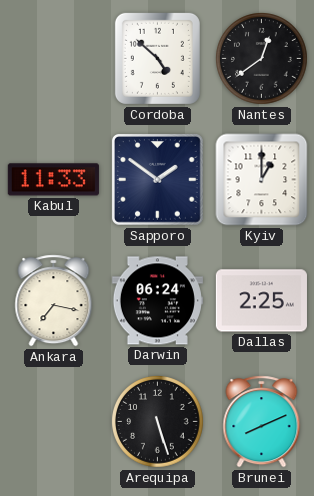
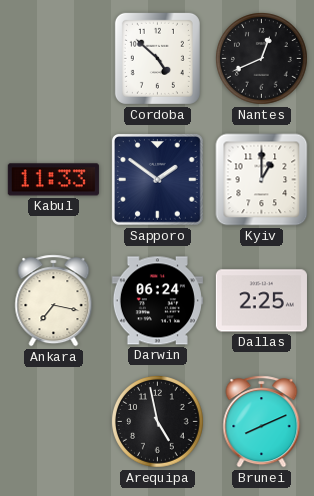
Nantes: 12:39 -> 12:41
Arequipa: 5:27 -> 4:58
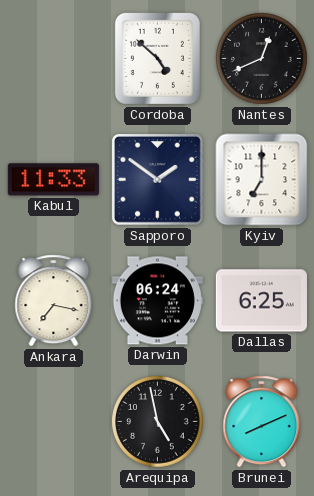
Kyiv: 1:00 -> 7:00
Dallas: 2:25 -> 6:25
